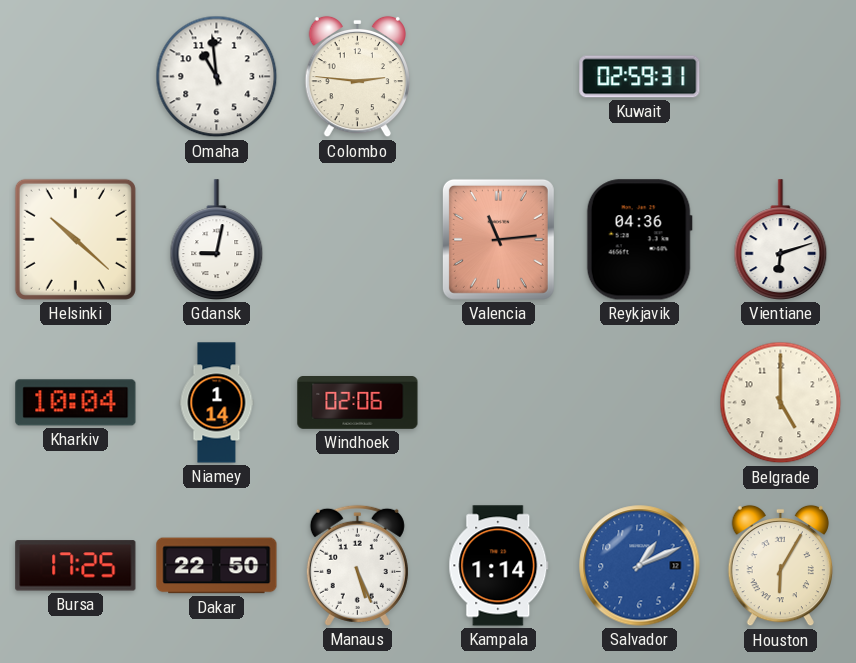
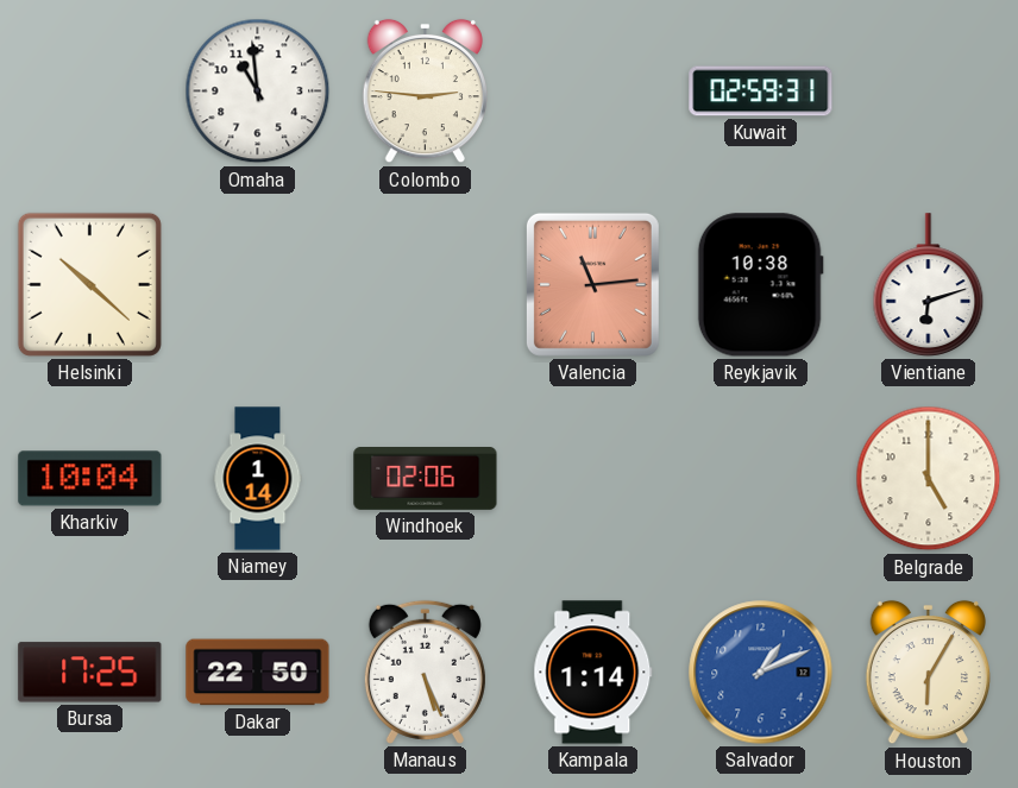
Gdansk: 9:02 -> none
Reykjavik: 04:36 -> 10:38
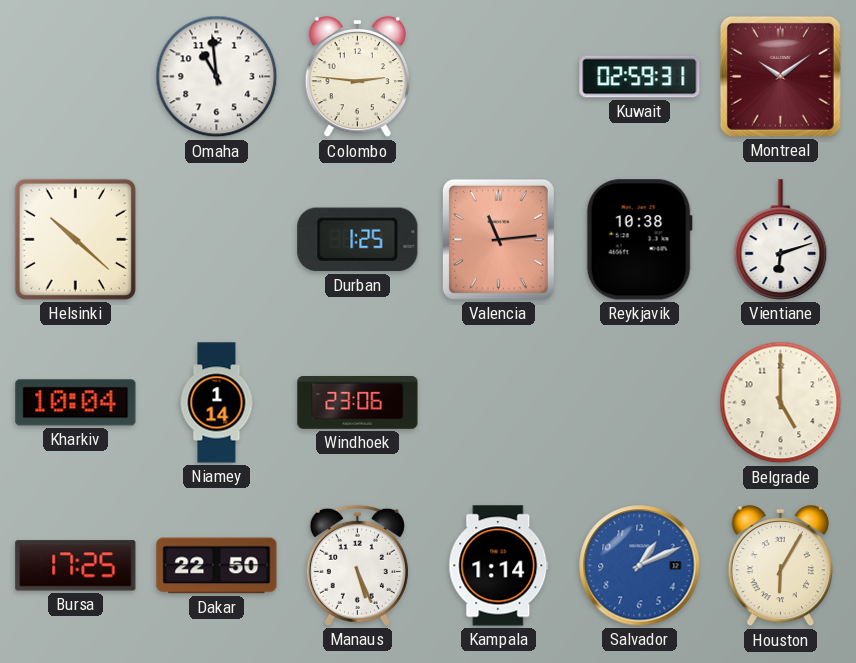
Montreal: none -> 10:09
Durban: none -> 1:25
Windhoek: 02:06 -> 23:06
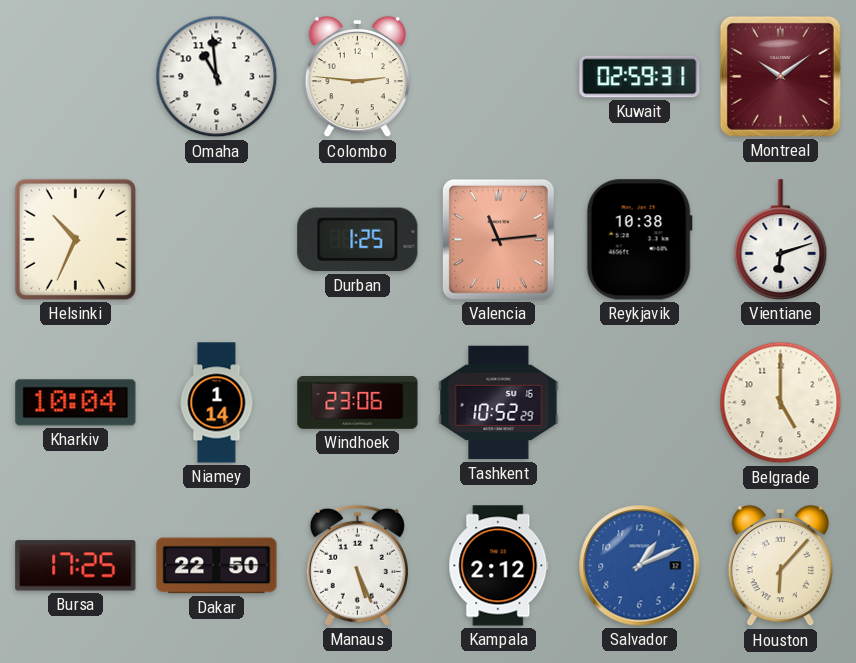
Helsinki: 10:22 -> 10:34
Tashkent: none -> 10:52
Kampala: 1:14 -> 2:12
Houston: 6:05 -> 6:07
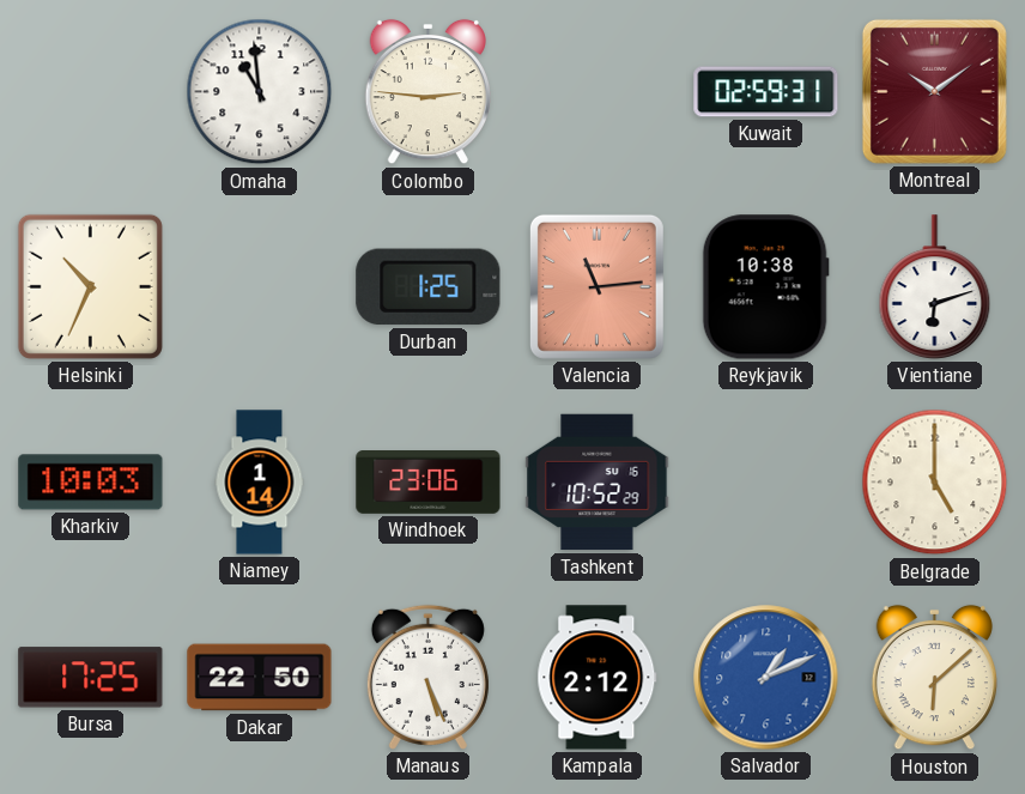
Kharkiv: 10:04 -> 10:03
Houston: 6:07 -> 6:08
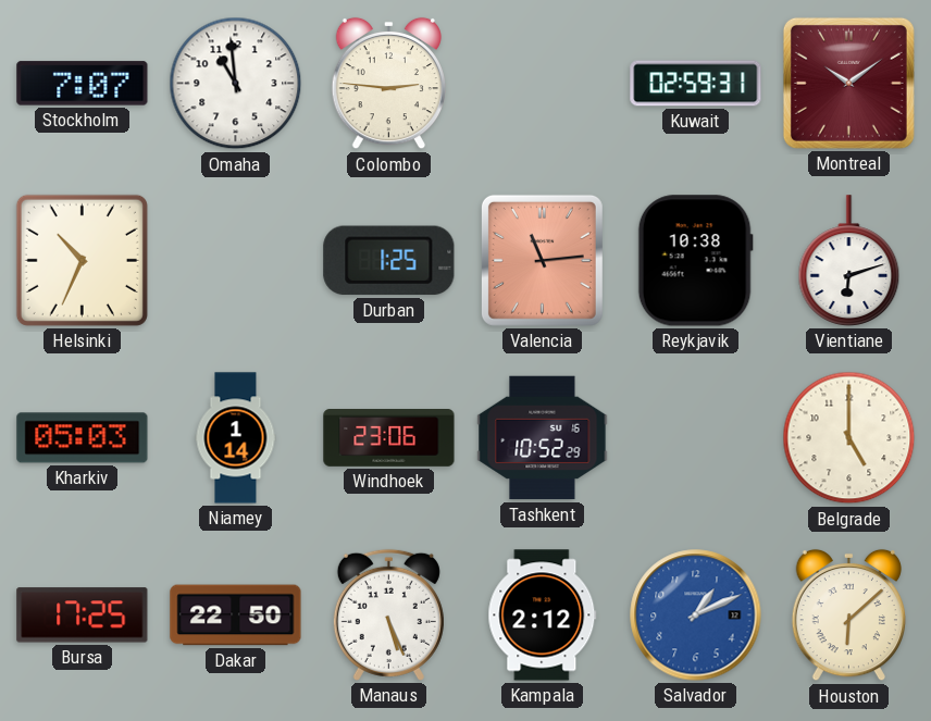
Stockholm: none -> 7:07
Kharkiv: 10:03 -> 05:03
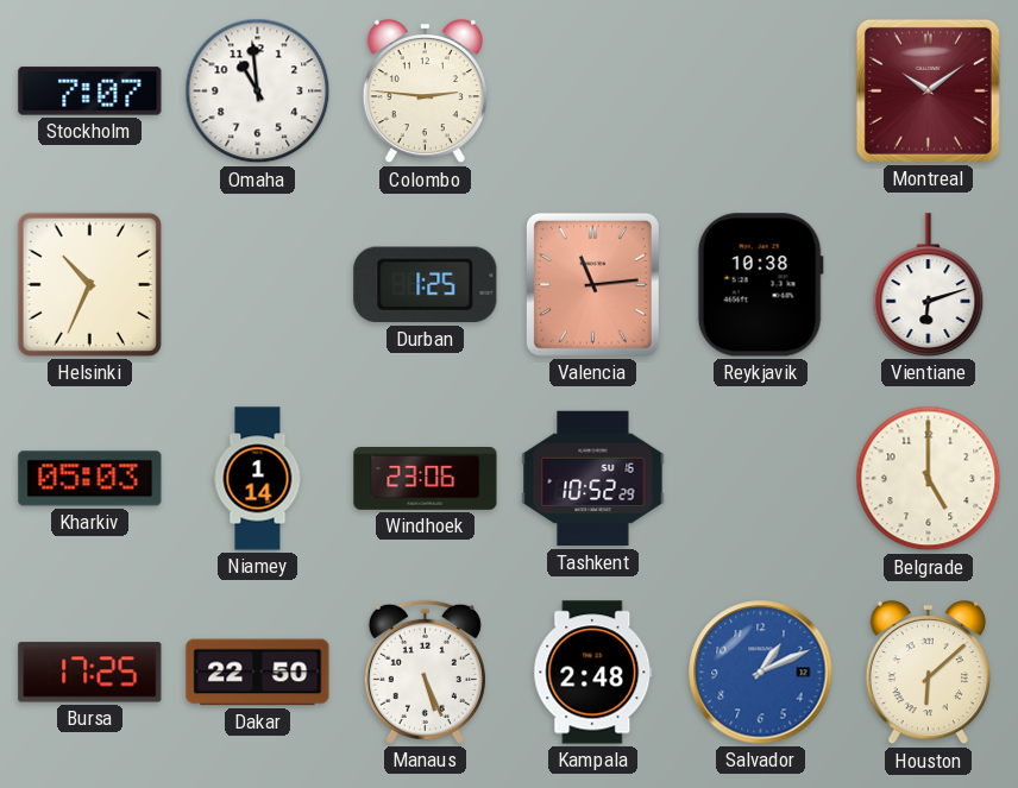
Kuwait: 02:59 -> none
Kampala: 2:12 -> 2:48
